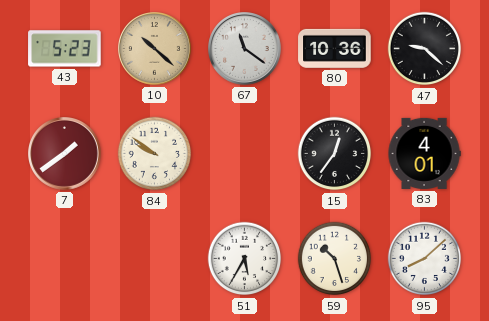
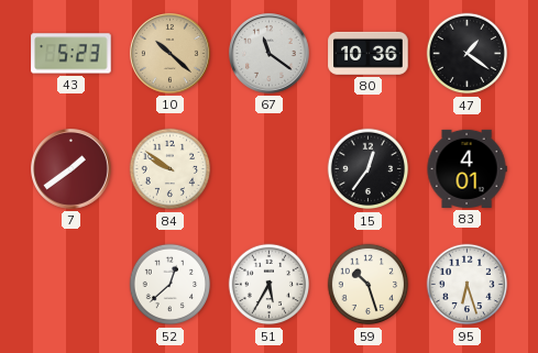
47: 9:22 -> 1:21
52: none -> 12:38
95: 8:08 -> 6:27
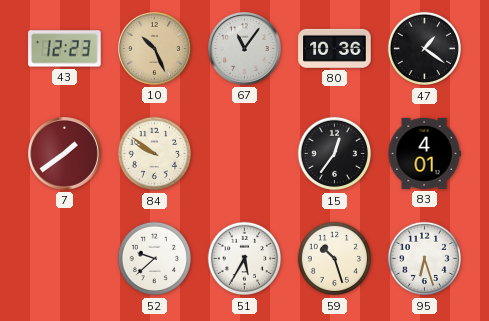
43: 5:23 -> 12:23
10: 10:22 -> 10:26
67: 11:21 -> 11:06
52: 12:38 -> 9:38
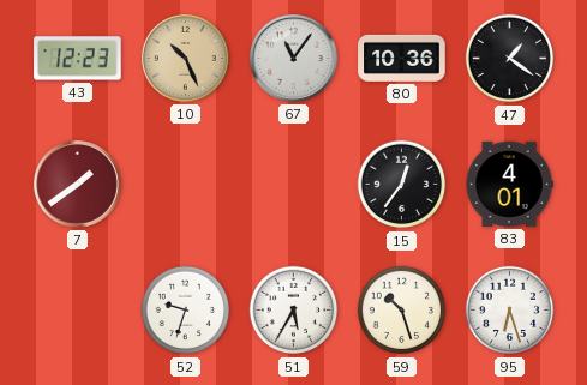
84: 9:51 -> none
52: 9:38 -> 9:33
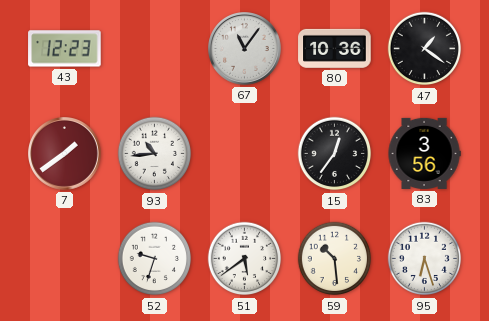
10: 10:26 -> none
93: none -> 10:44
83: 4:01 -> 3:56
51: 5:35 -> 5:39
59: 10:27 -> 10:29
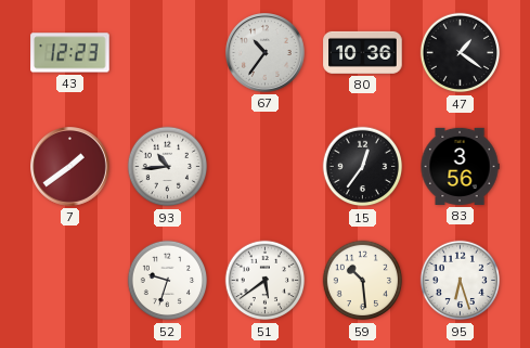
67: 11:06 -> 10:36
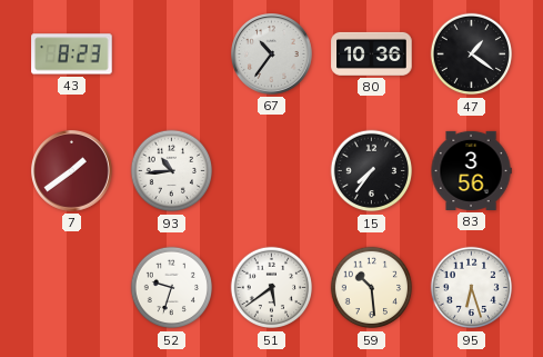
43: 12:23 -> 8:23
15: 12:36 -> 7:36
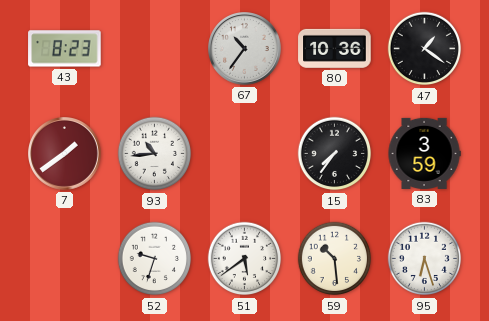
83: 3:56 -> 3:59
